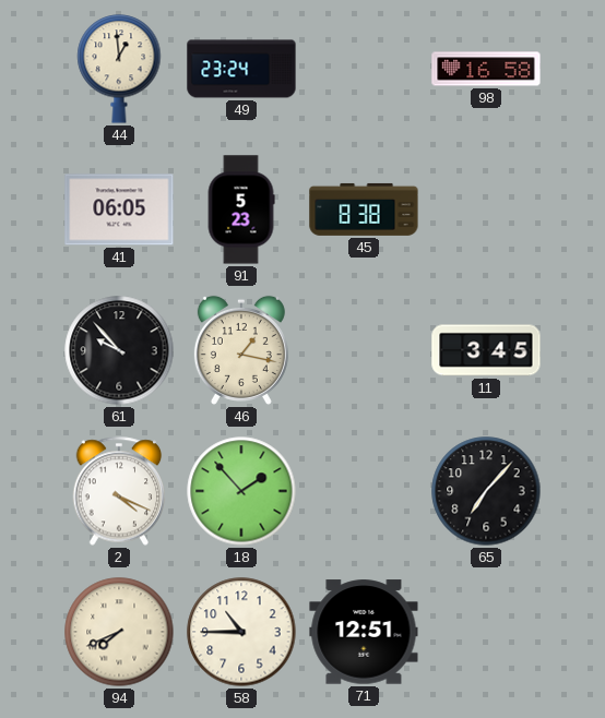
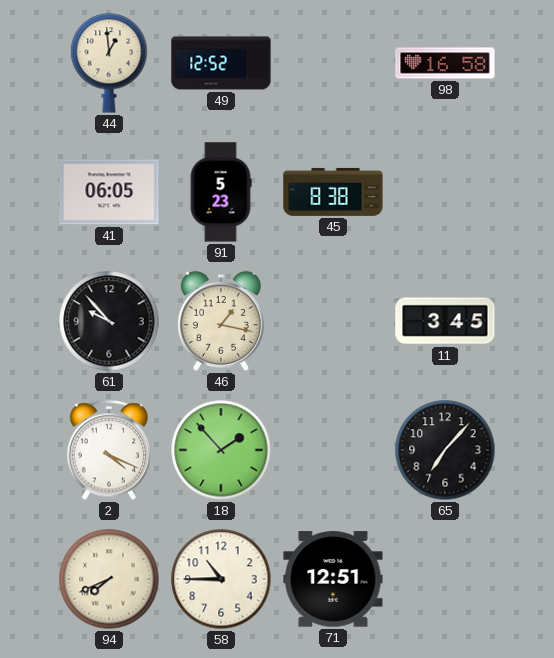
49: 23:24 -> 12:52
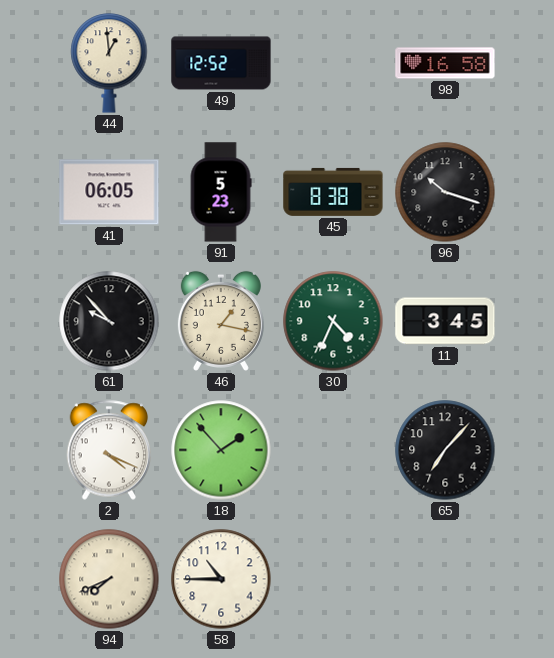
96: none -> 10:18
30: none -> 4:34
71: 12:51 -> none
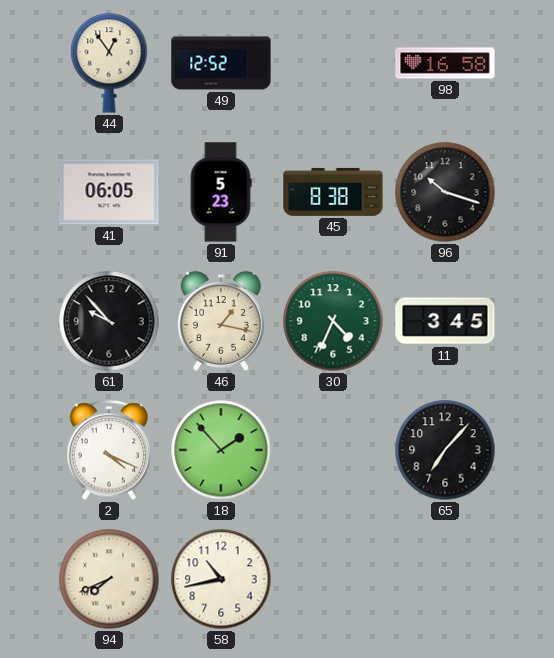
44: 12:59 -> 12:54
58: 10:45 -> 10:43
